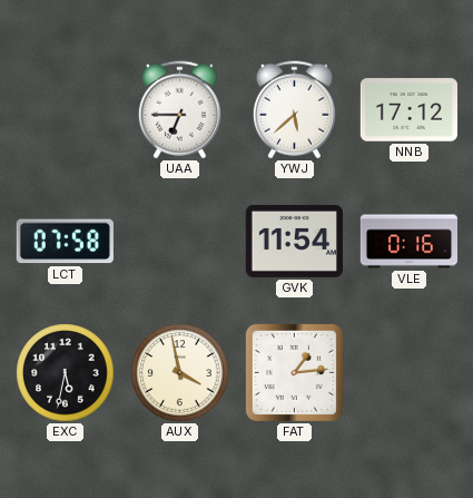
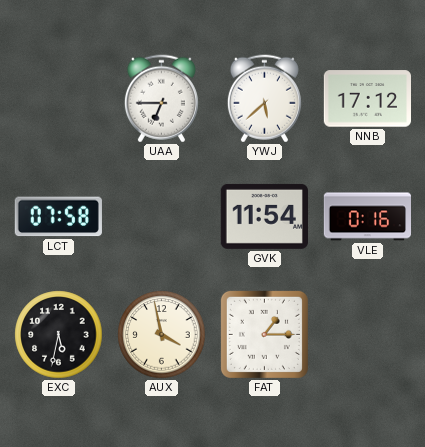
FAT: 1:14 -> 1:15
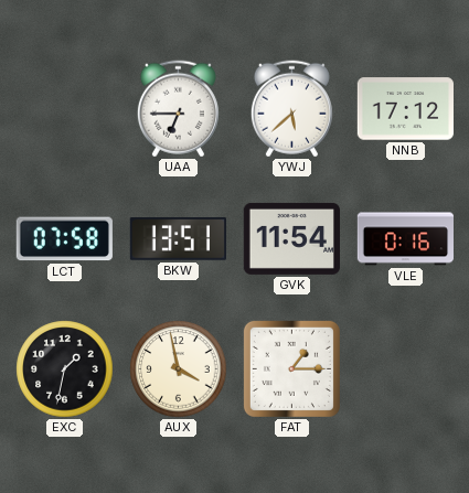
BKW: none -> 13:51
EXC: 5:32 -> 1:32
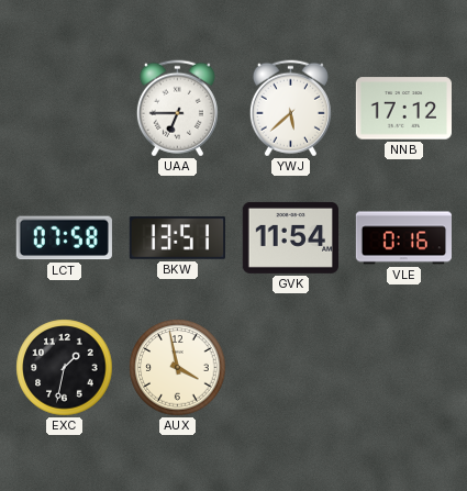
FAT: 1:15 -> none
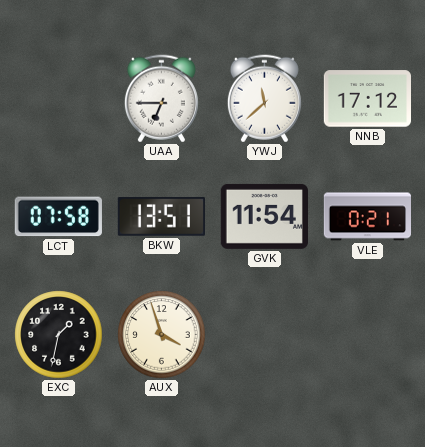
YWJ: 5:38 -> 11:38
VLE: 0:16 -> 0:21
AUX: 3:58 -> 3:57
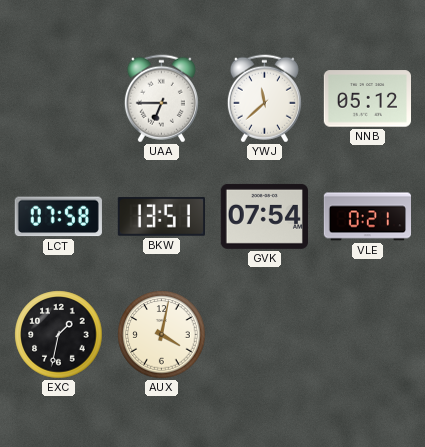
NNB: 17:12 -> 05:12
GVK: 11:54 -> 07:54
AUX: 3:57 -> 4:02
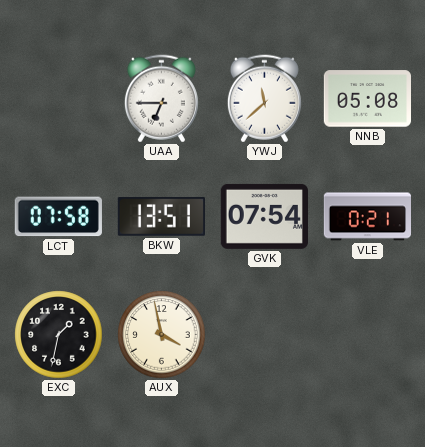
NNB: 05:12 -> 05:08
AUX: 4:02 -> 3:58
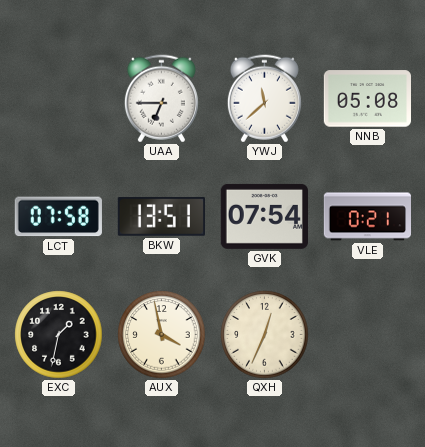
QXH: none -> 12:34
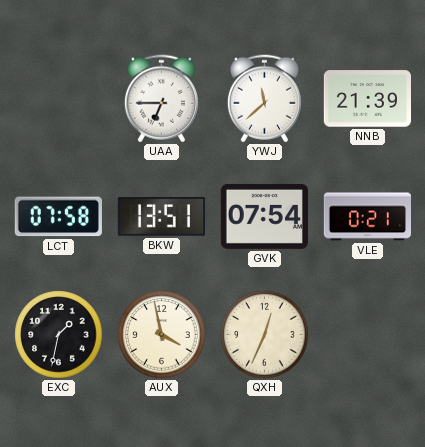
NNB: 05:08 -> 21:39
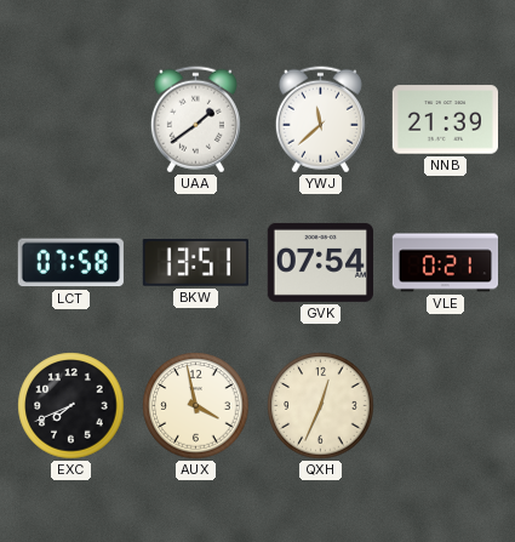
UAA: 6:45 -> 1:39
EXC: 1:32 -> 7:41
